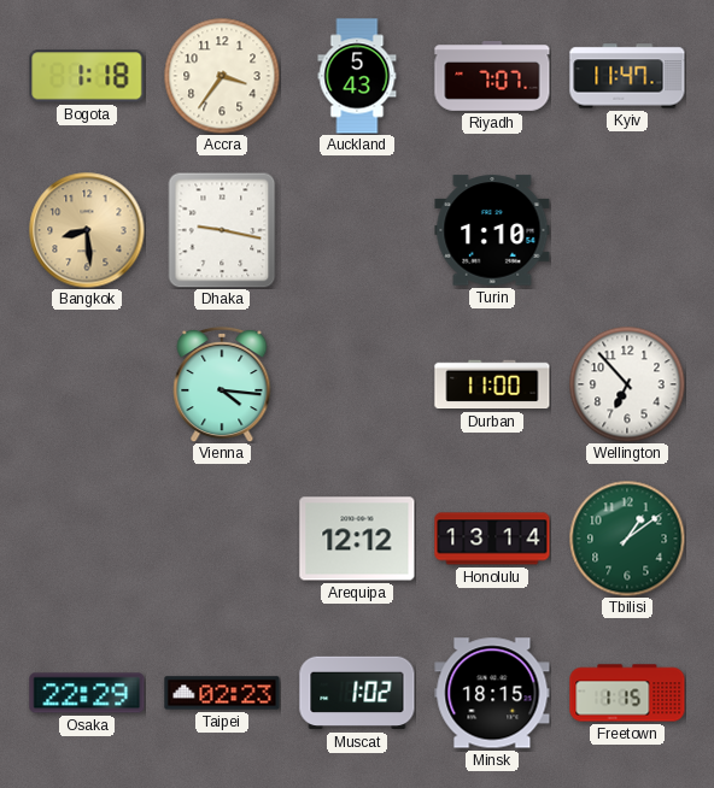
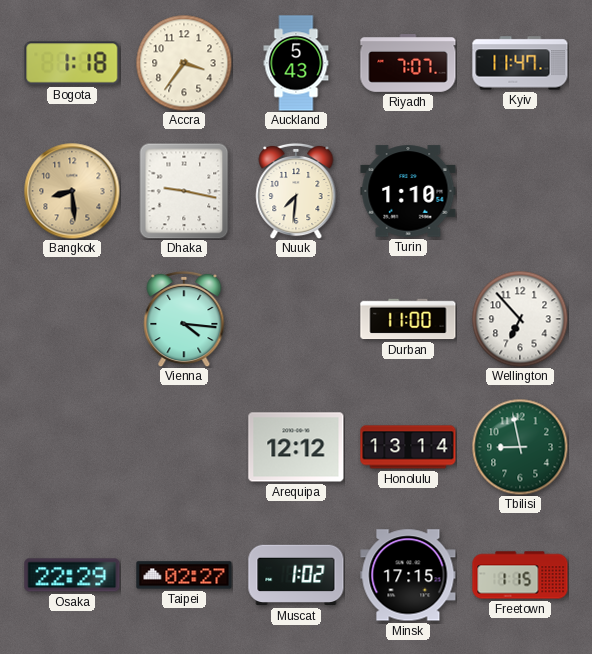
Nuuk: none -> 7:31
Tbilisi: 1:09 -> 8:58
Taipei: 02:23 -> 02:27
Minsk: 18:15 -> 17:15
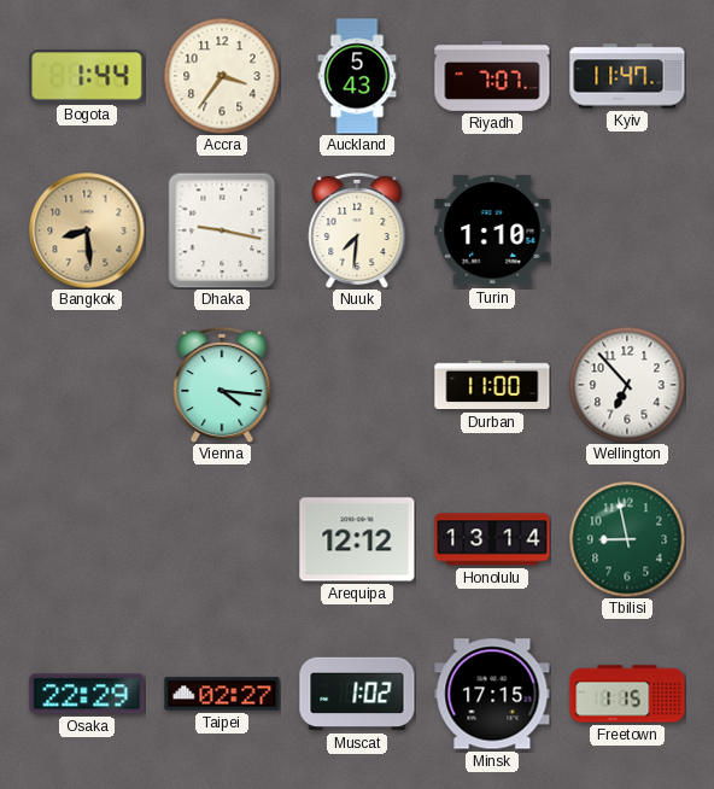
Bogota: 1:18 -> 1:44
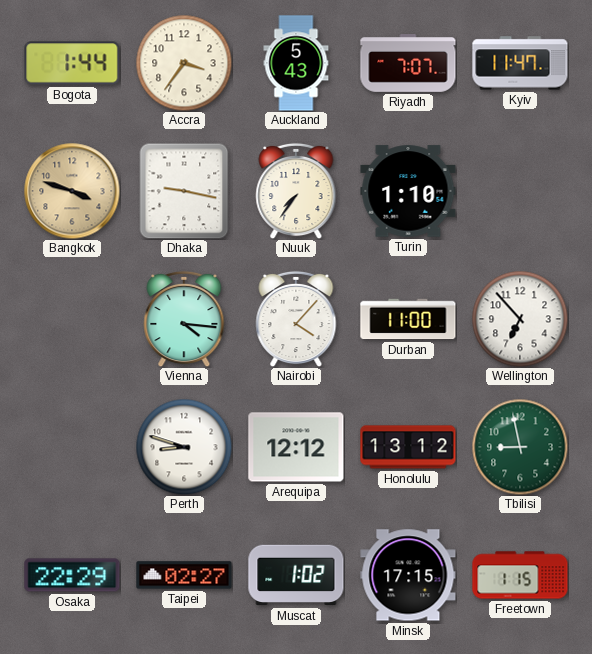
Bangkok: 8:29 -> 3:48
Nuuk: 7:31 -> 7:36
Nairobi: none -> 4:07
Perth: none -> 8:48
Honolulu: 13:14 -> 13:12
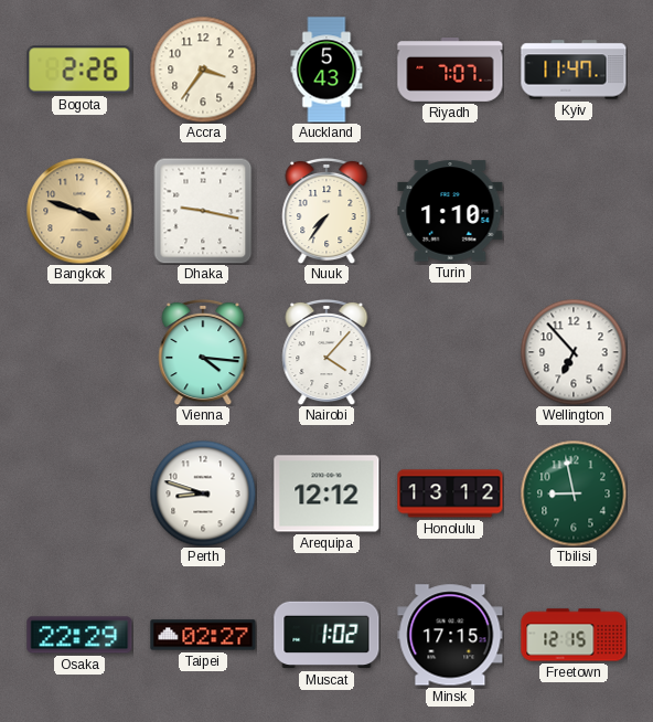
Bogota: 1:44 -> 2:26
Durban: 11:00 -> none
Freetown: 1:15 -> 12:15
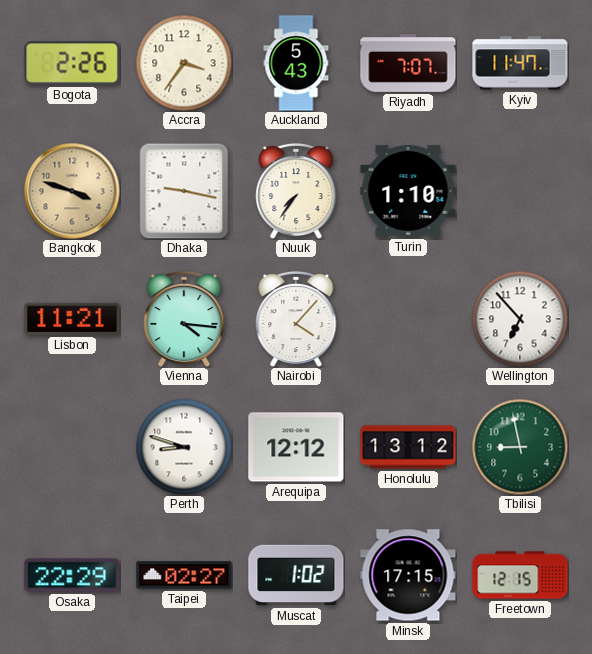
Lisbon: none -> 11:21
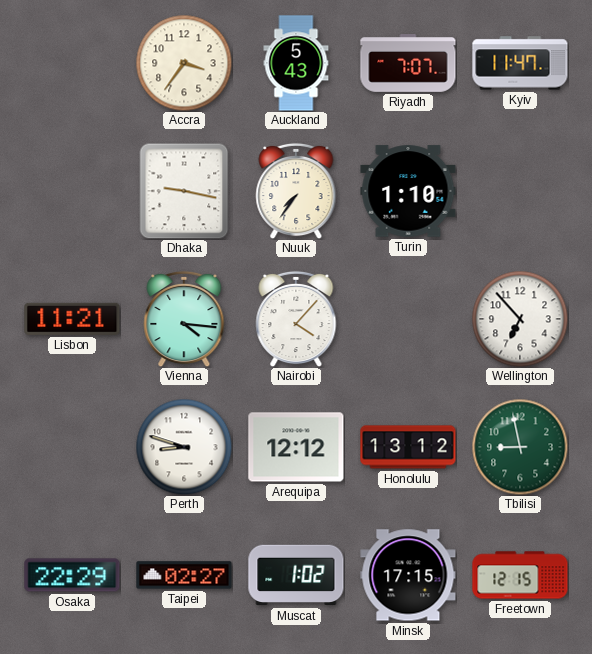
Bogota: 2:26 -> none
Bangkok: 3:48 -> none
